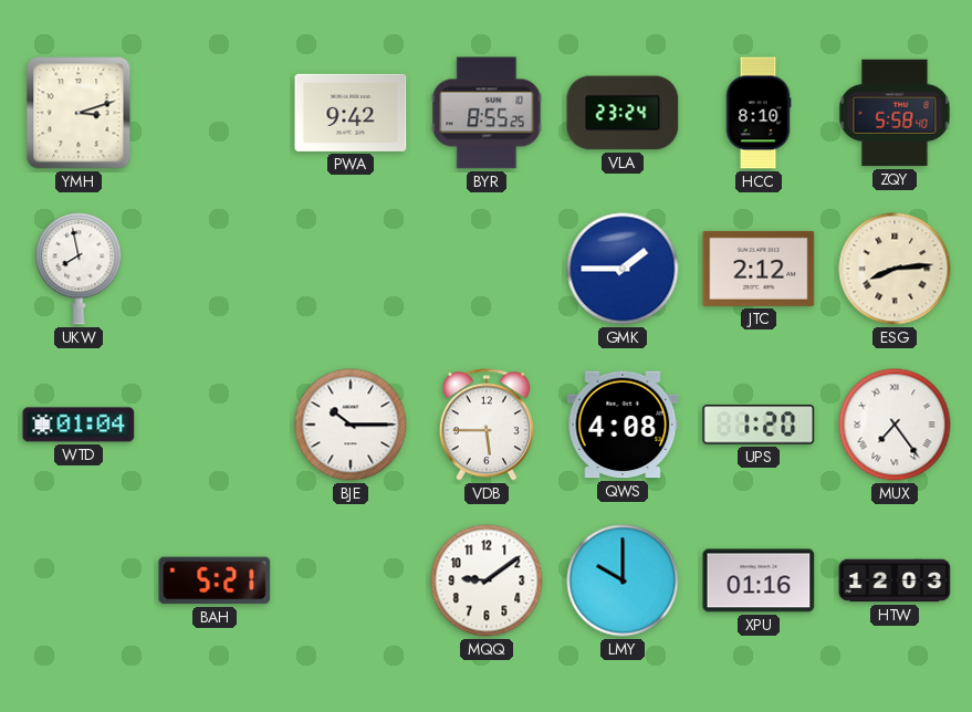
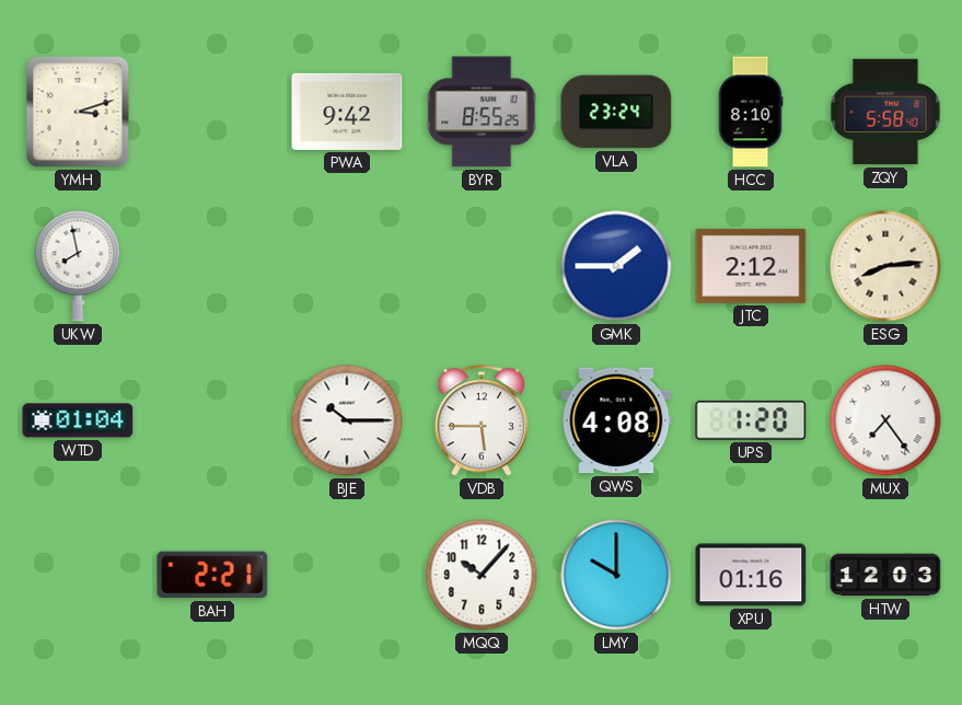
BAH: 5:21 -> 2:21
MQQ: 9:09 -> 10:07
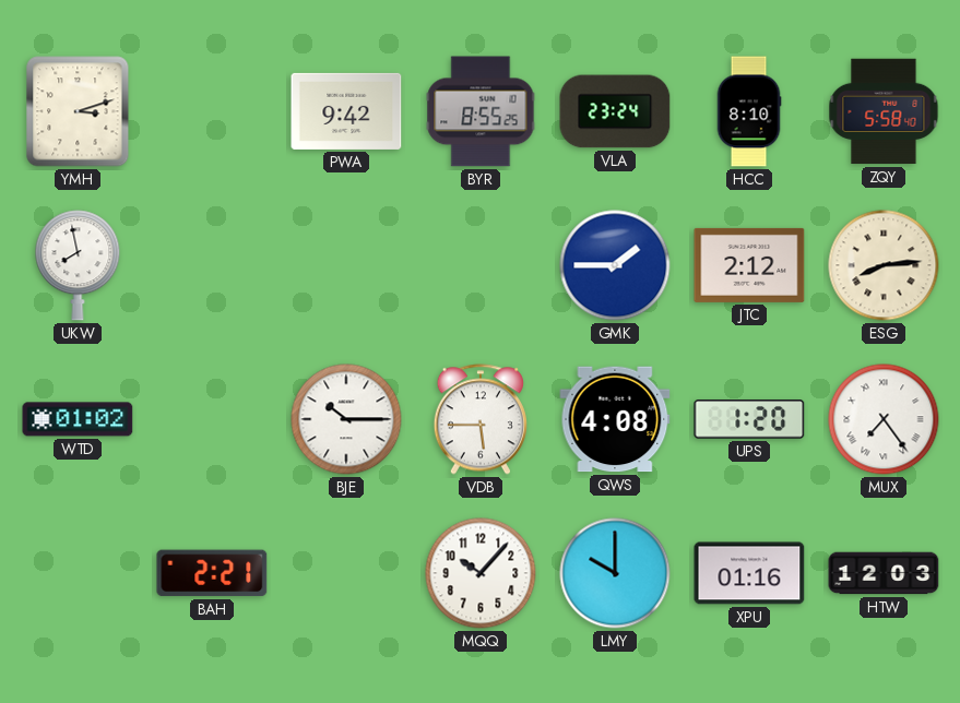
WTD: 01:04 -> 01:02
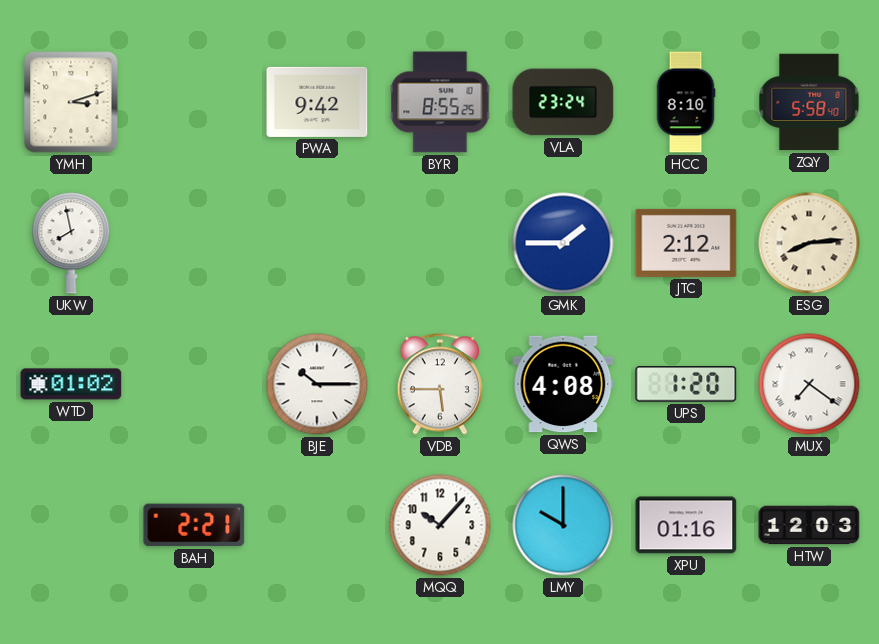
MUX: 7:24 -> 7:21
